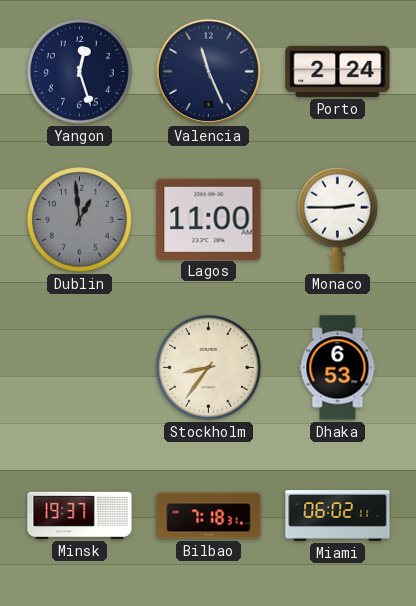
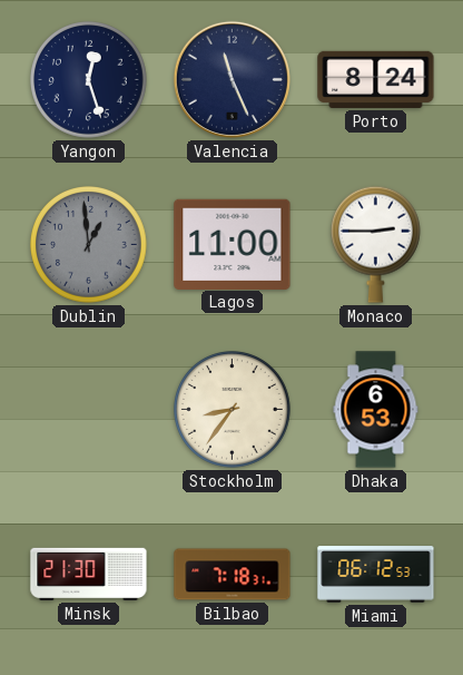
Porto: 2:24 -> 8:24
Minsk: 19:37 -> 21:30
Miami: 06:02 -> 06:12
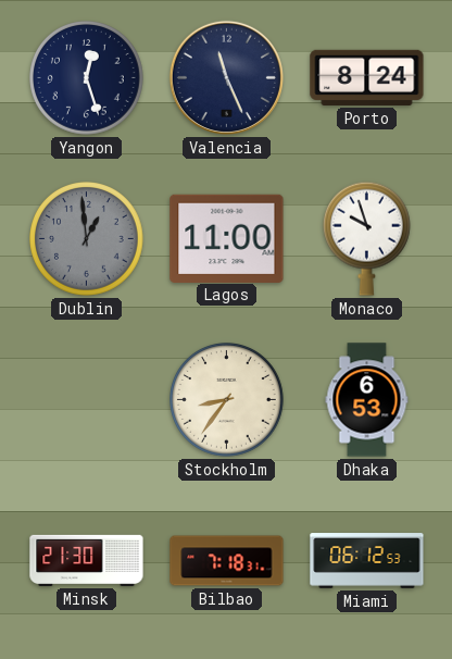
Monaco: 2:45 -> 9:57
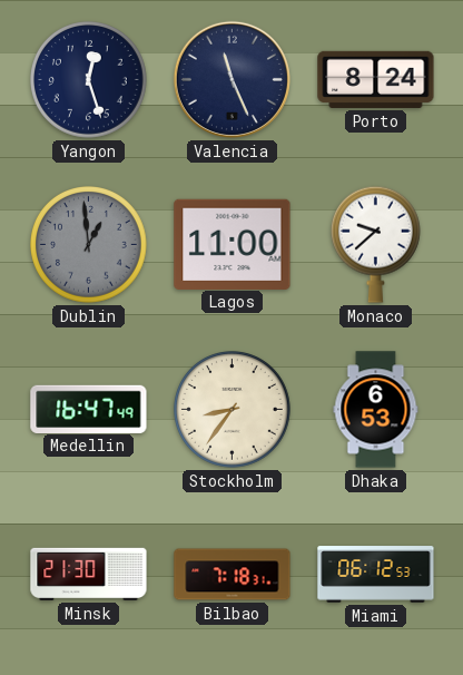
Monaco: 9:57 -> 9:38
Medellin: none -> 16:47
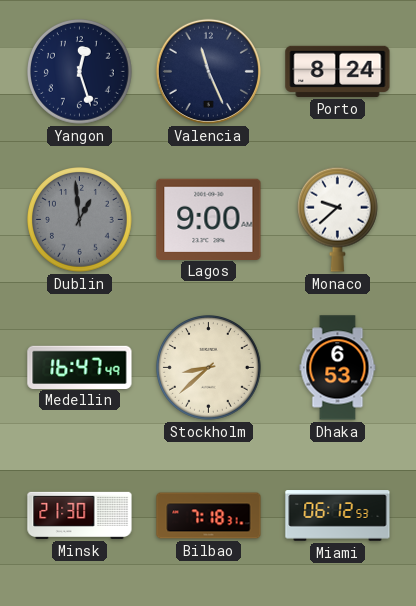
Lagos: 11:00 -> 9:00
Stockholm: 8:36 -> 8:38
